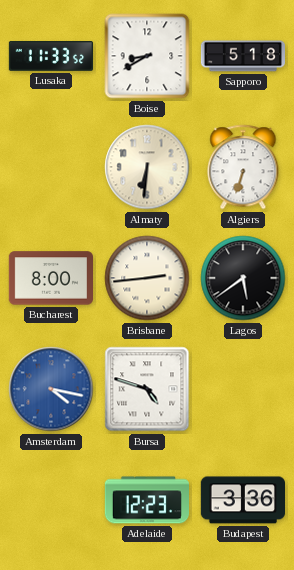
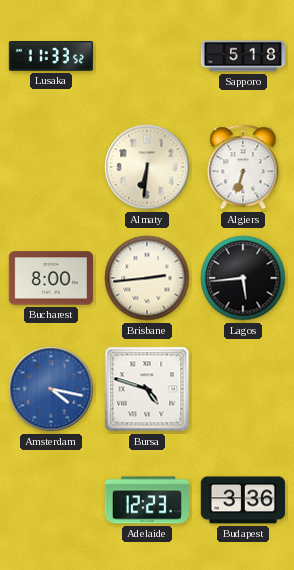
Boise: 8:40 -> none
Lagos: 5:39 -> 5:44
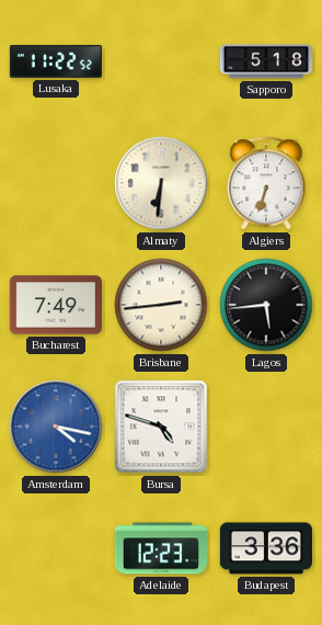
Lusaka: 11:33 -> 11:22
Bucharest: 8:00 -> 7:49
